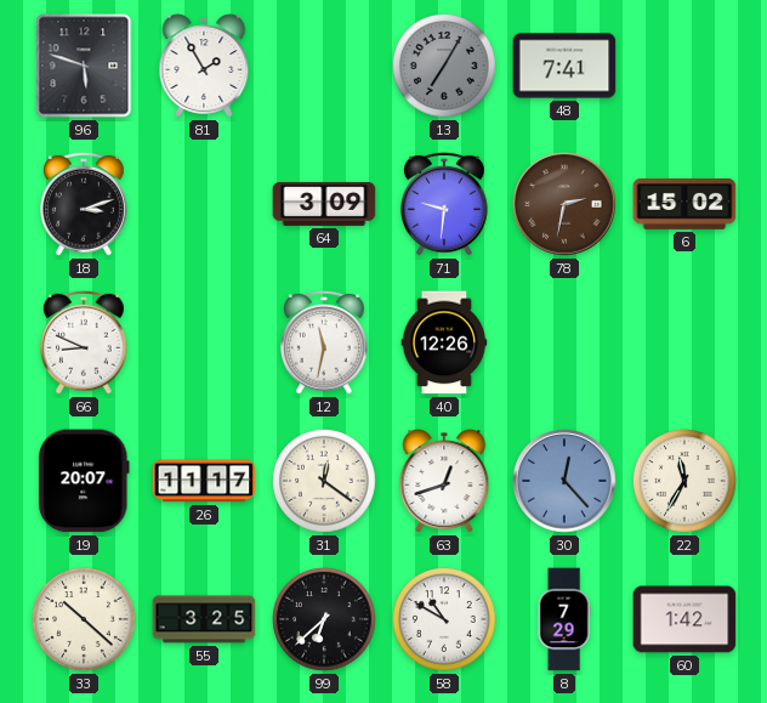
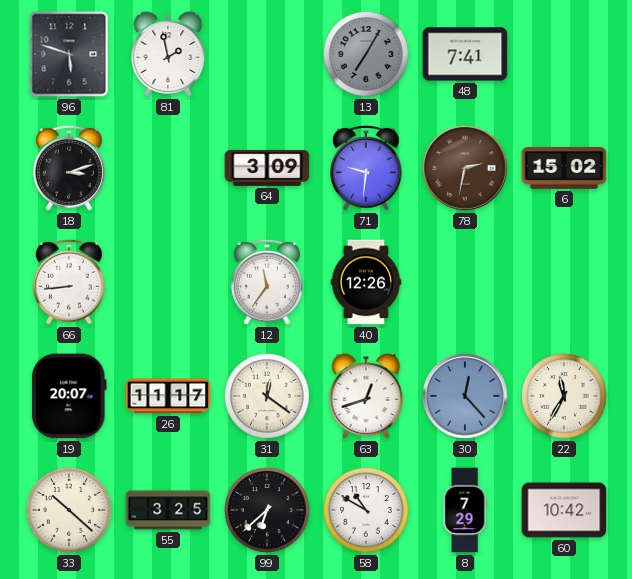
81: 1:55 -> 1:58
66: 8:49 -> 8:44
12: 11:32 -> 11:36
60: 1:42 -> 10:42
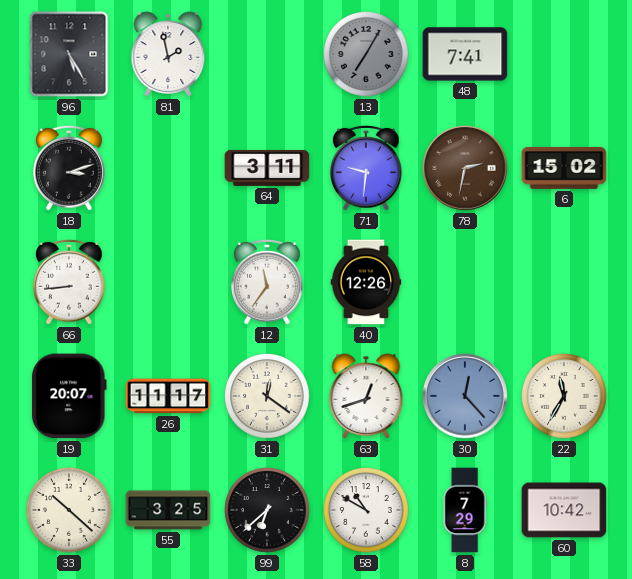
96: 5:48 -> 5:25
64: 3:09 -> 3:11
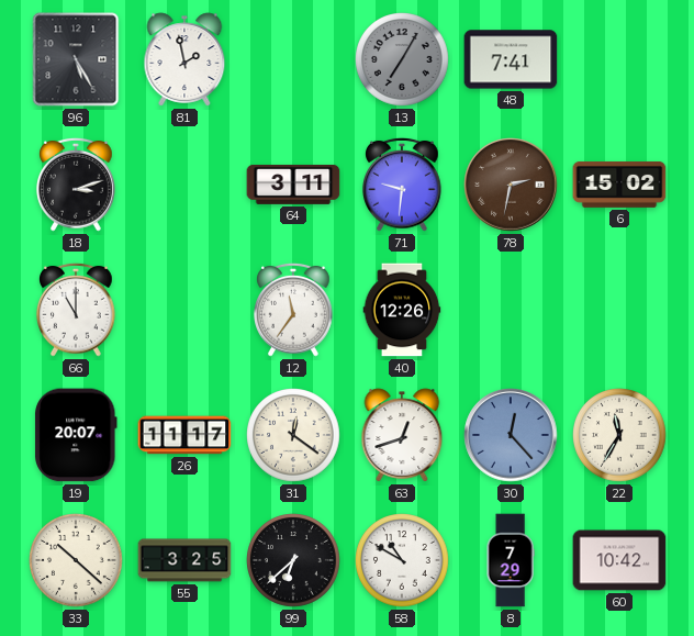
66: 8:44 -> 11:00
